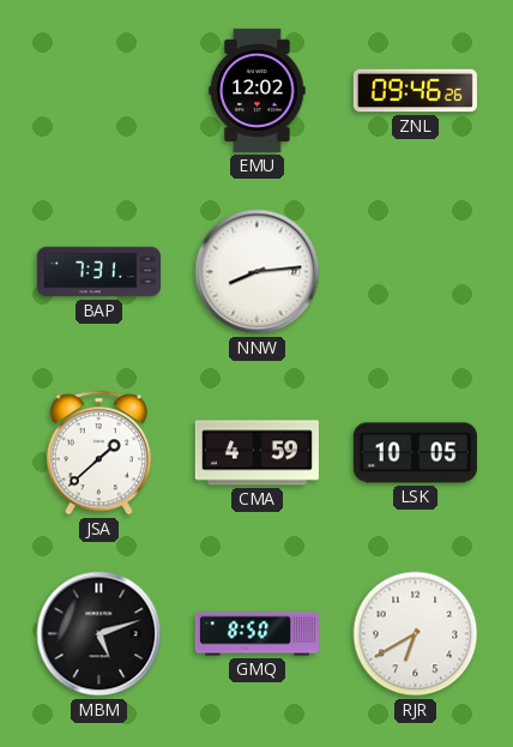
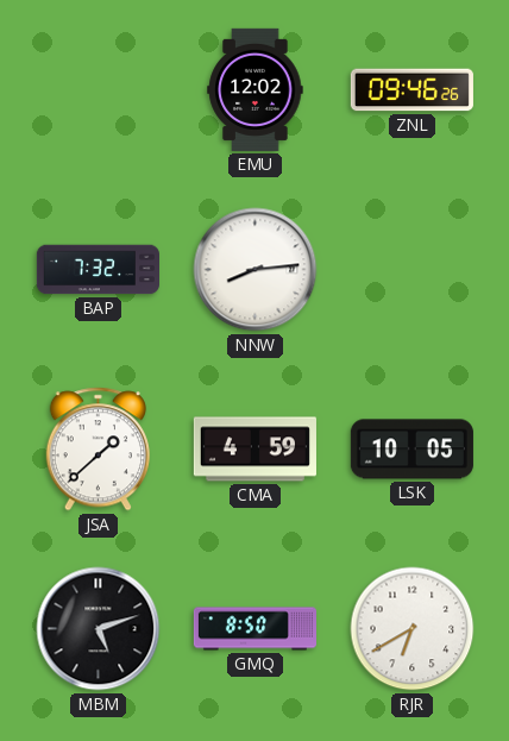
BAP: 7:31 -> 7:32
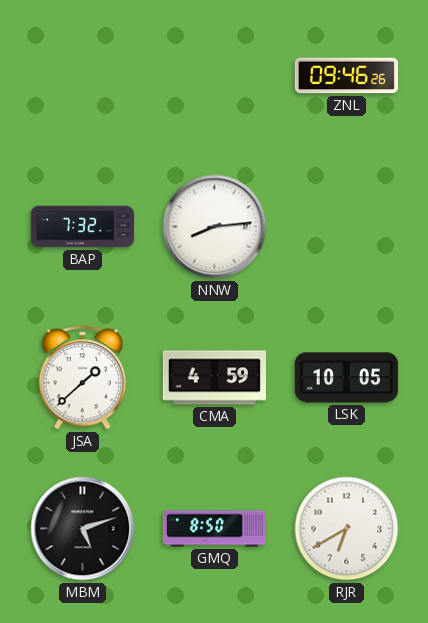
EMU: 12:02 -> none
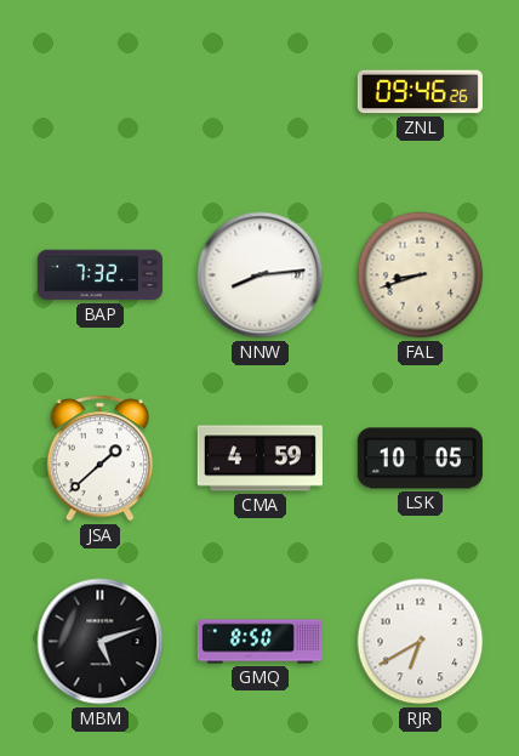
FAL: none -> 8:42
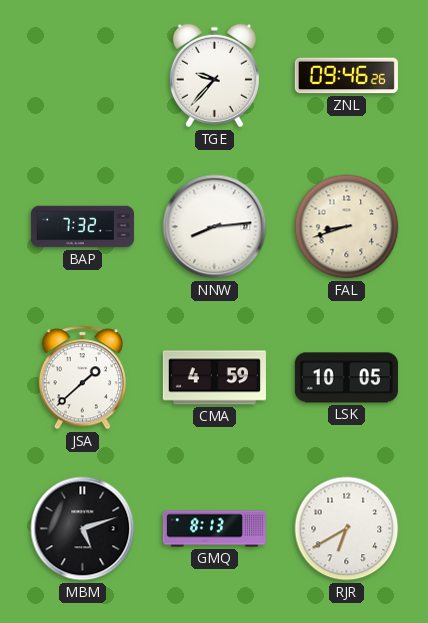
TGE: none -> 9:37
GMQ: 8:50 -> 8:13
